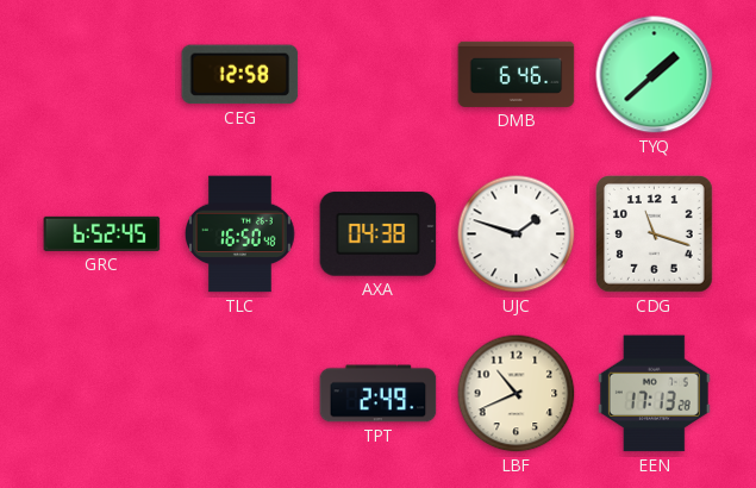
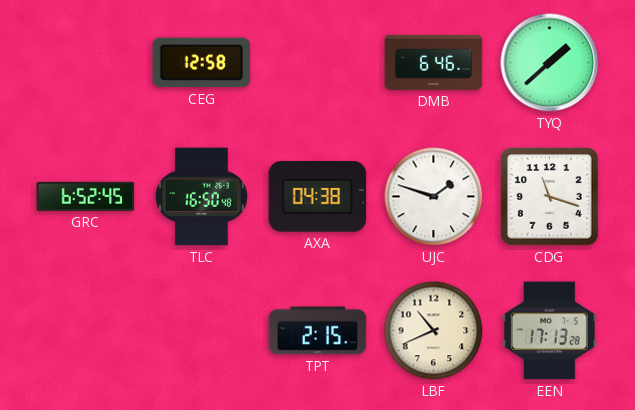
TPT: 2:49 -> 2:15
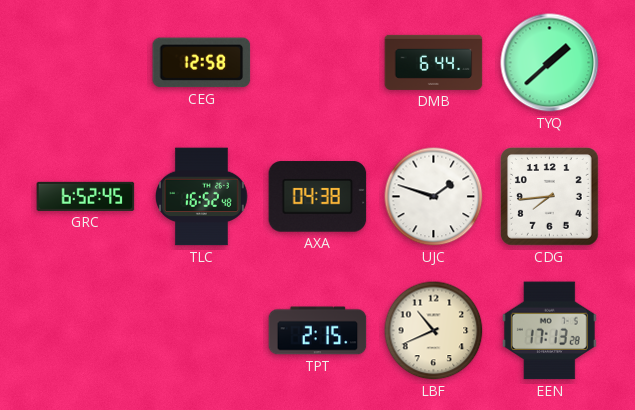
DMB: 6:46 -> 6:44
TLC: 16:50 -> 16:52
CDG: 11:18 -> 7:44
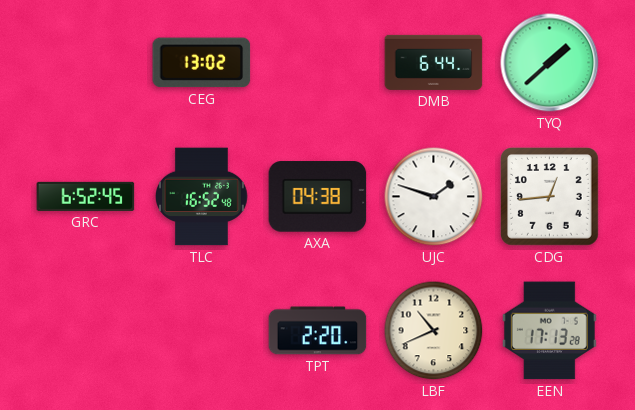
CEG: 12:58 -> 13:02
CDG: 7:44 -> 12:44
TPT: 2:15 -> 2:20
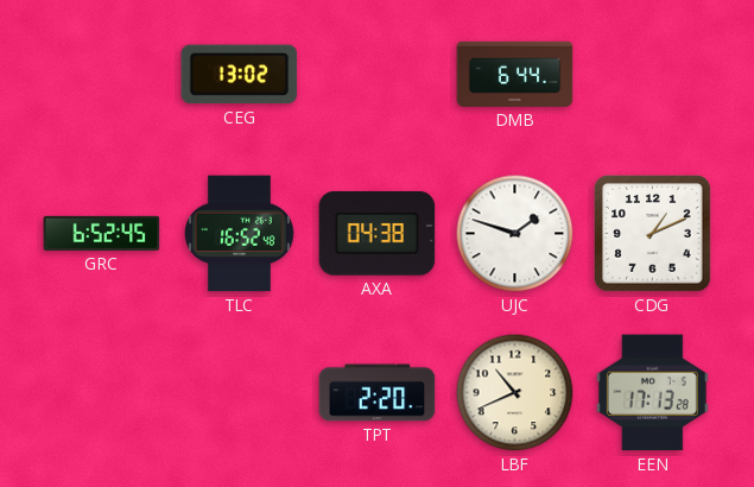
TYQ: 1:38 -> none
CDG: 12:44 -> 1:11
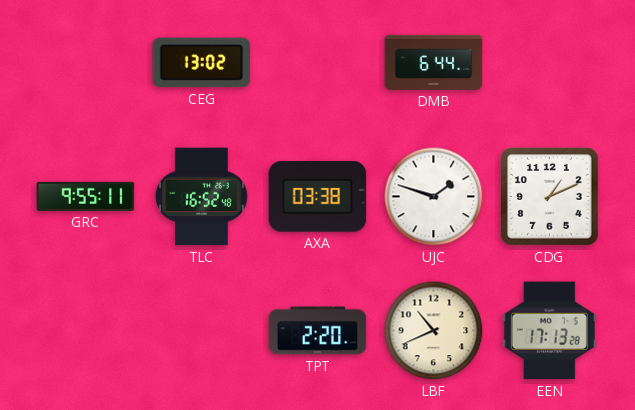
GRC: 6:52 -> 9:55
AXA: 04:38 -> 03:38
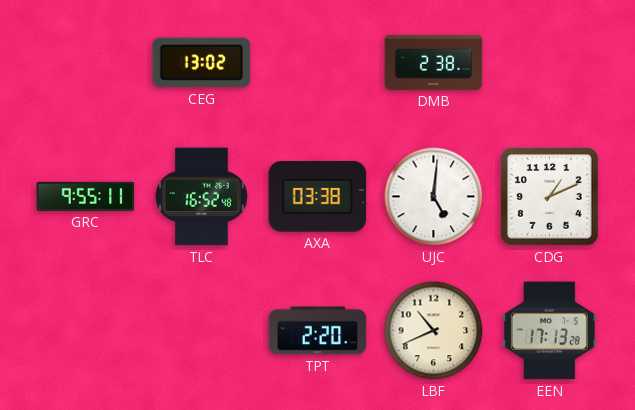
DMB: 6:44 -> 2:38
UJC: 1:48 -> 5:01
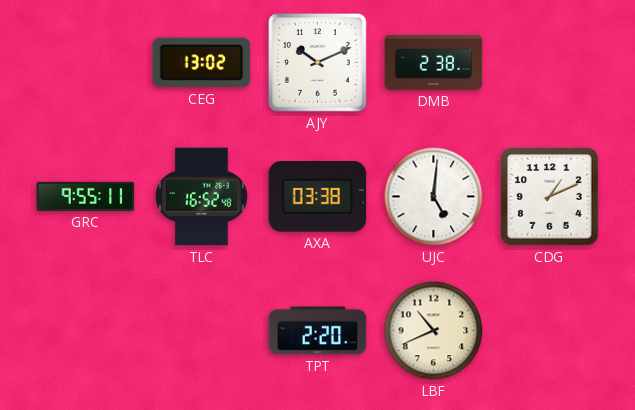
AJY: none -> 10:11
EEN: 17:13 -> none
